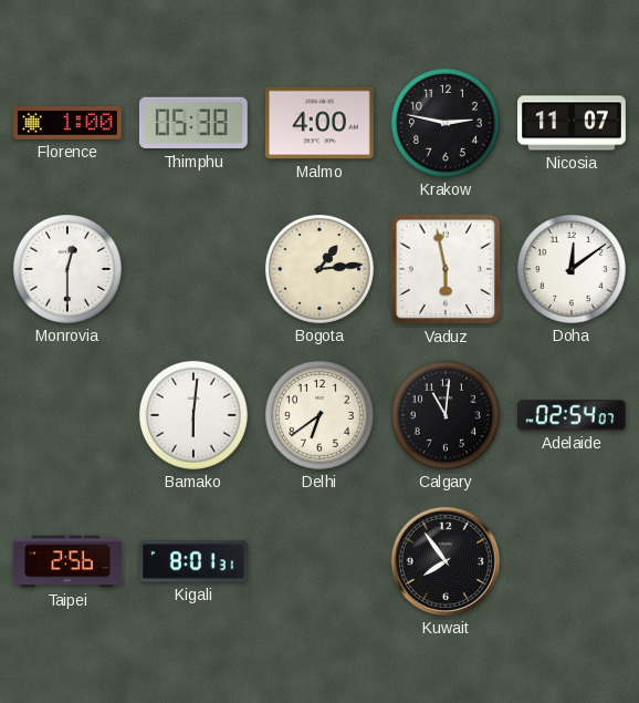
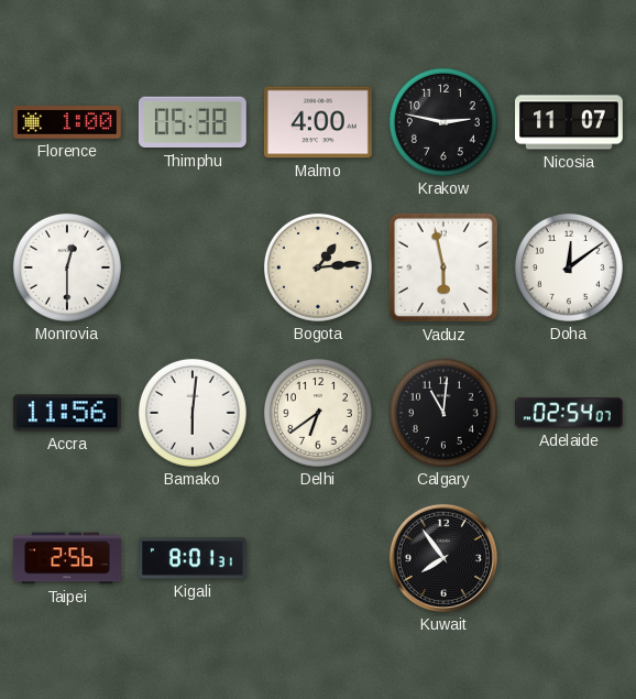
Accra: none -> 11:56
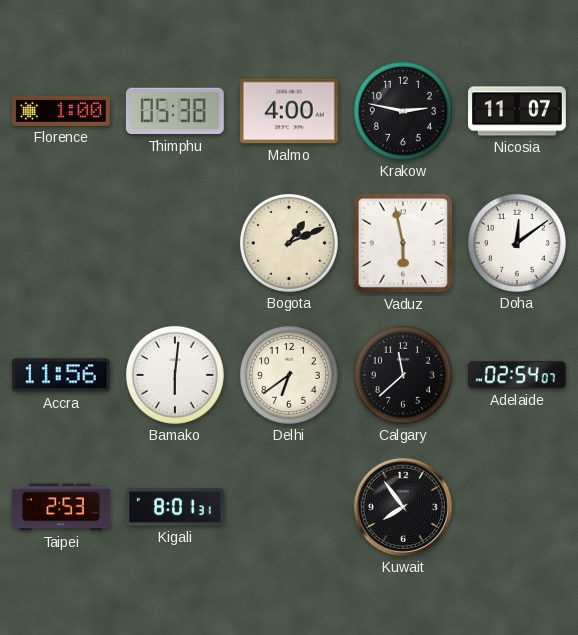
Monrovia: 12:30 -> none
Bogota: 1:14 -> 1:11
Calgary: 11:01 -> 11:38
Taipei: 2:56 -> 2:53
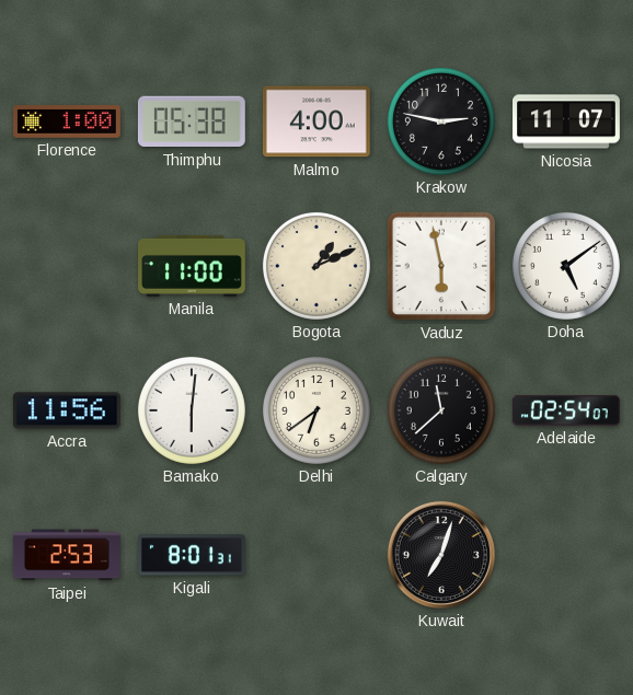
Manila: none -> 11:00
Doha: 12:09 -> 5:09
Kuwait: 7:54 -> 7:03
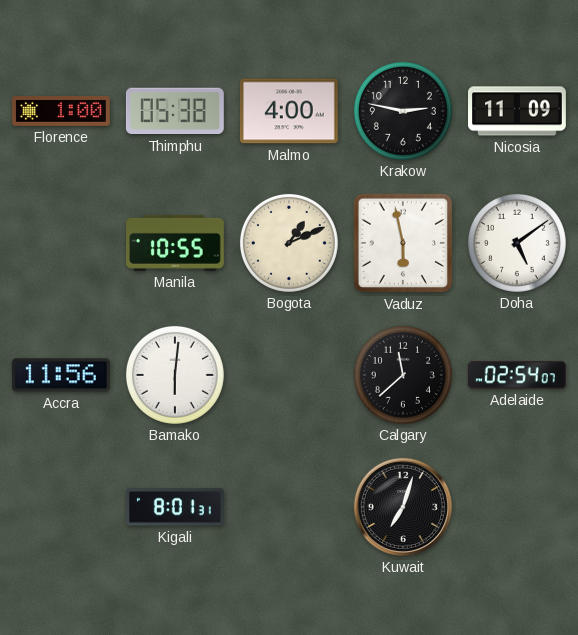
Nicosia: 11:07 -> 11:09
Manila: 11:00 -> 10:55
Delhi: 6:39 -> none
Taipei: 2:53 -> none
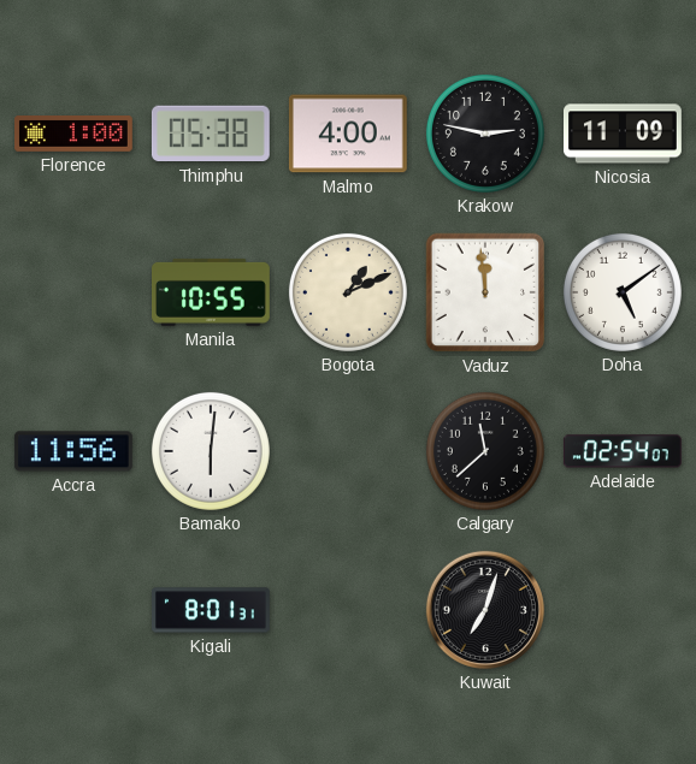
Vaduz: 5:58 -> 11:59
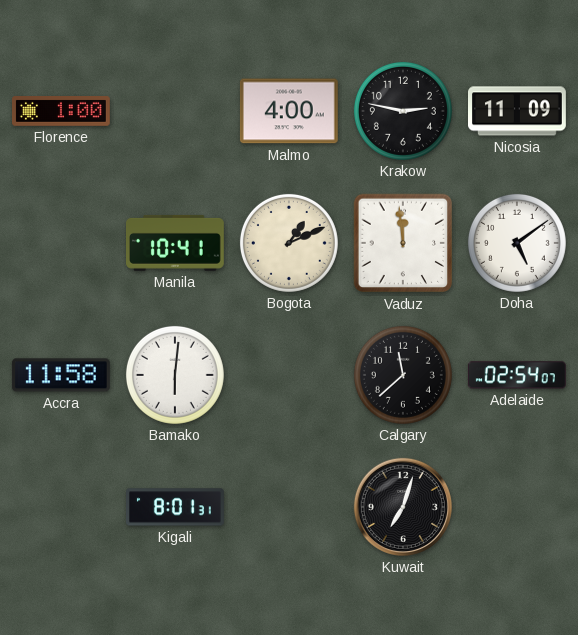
Thimphu: 05:38 -> none
Manila: 10:55 -> 10:41
Accra: 11:56 -> 11:58
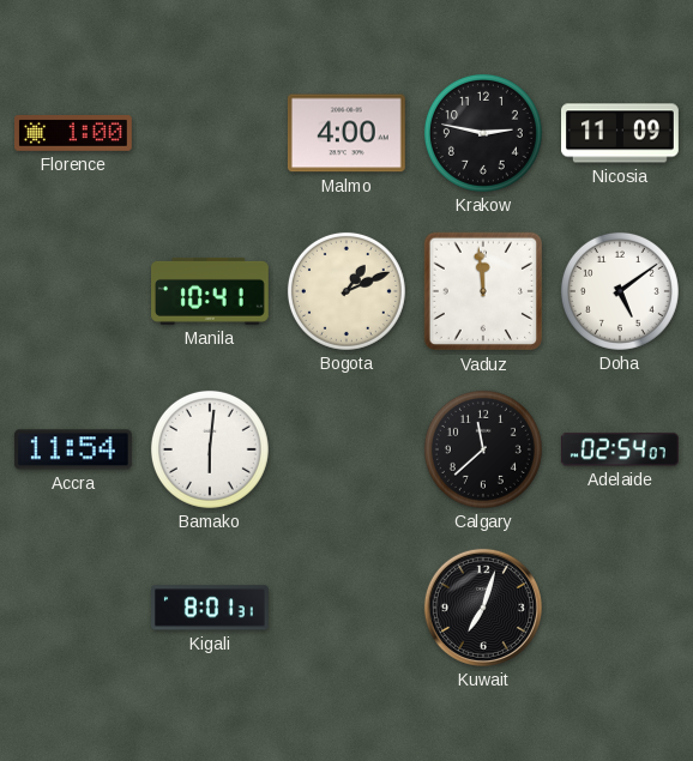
Accra: 11:58 -> 11:54
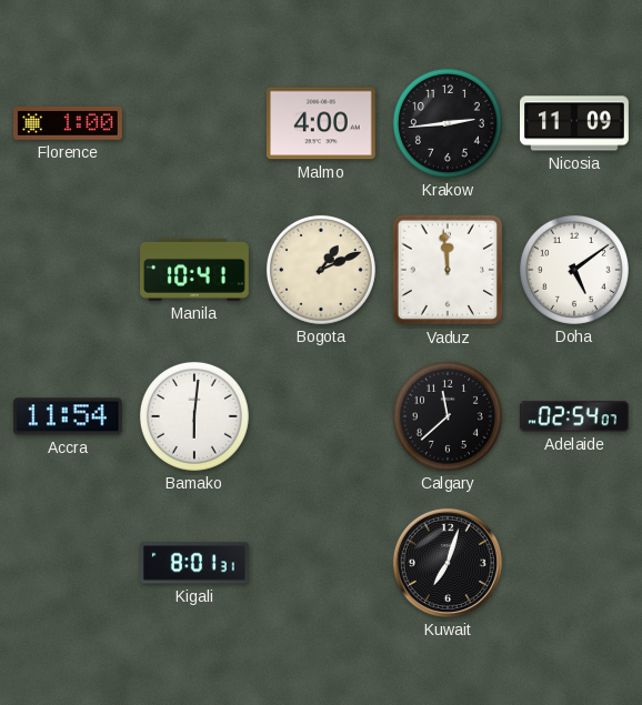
Krakow: 2:47 -> 2:44
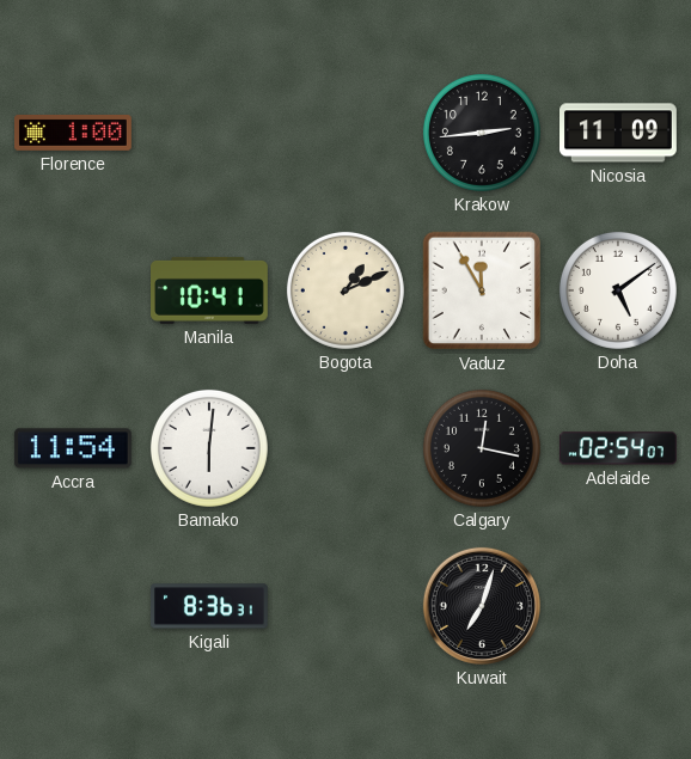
Malmo: 4:00 -> none
Vaduz: 11:59 -> 11:55
Calgary: 11:38 -> 12:17
Kigali: 8:01 -> 8:36
